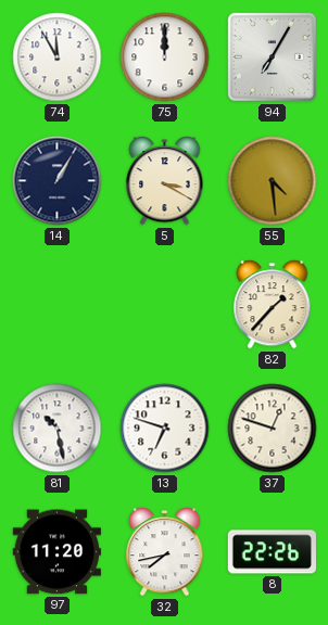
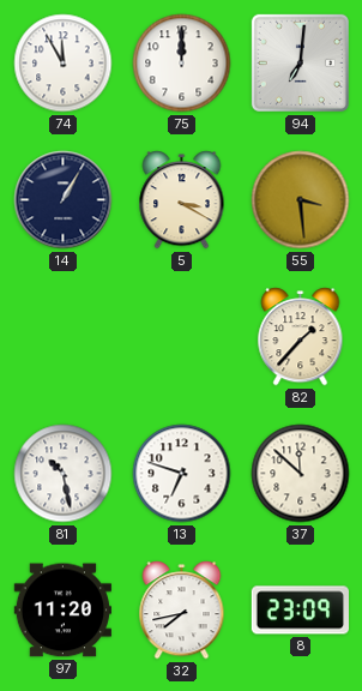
94: 7:05 -> 7:01
55: 4:29 -> 3:29
37: 12:48 -> 11:52
8: 22:26 -> 23:09
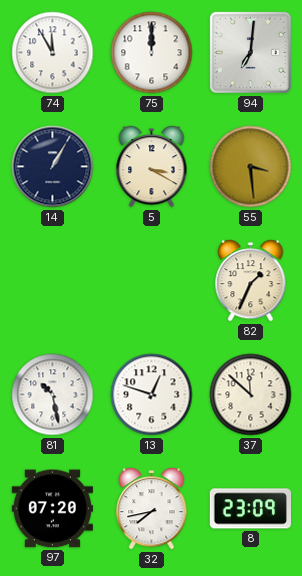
82: 1:37 -> 1:34
13: 6:48 -> 12:48
97: 11:20 -> 07:20
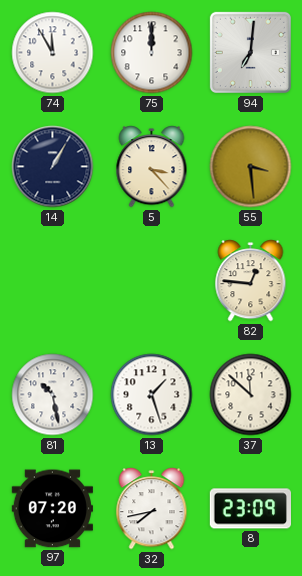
5: 3:20 -> 3:23
82: 1:34 -> 12:46
13: 12:48 -> 1:27
